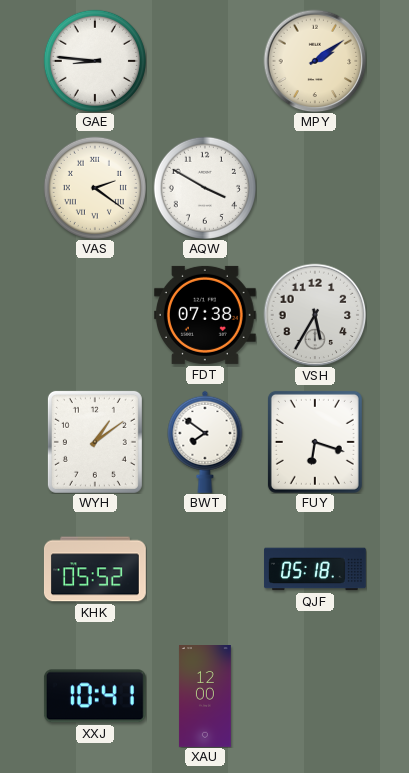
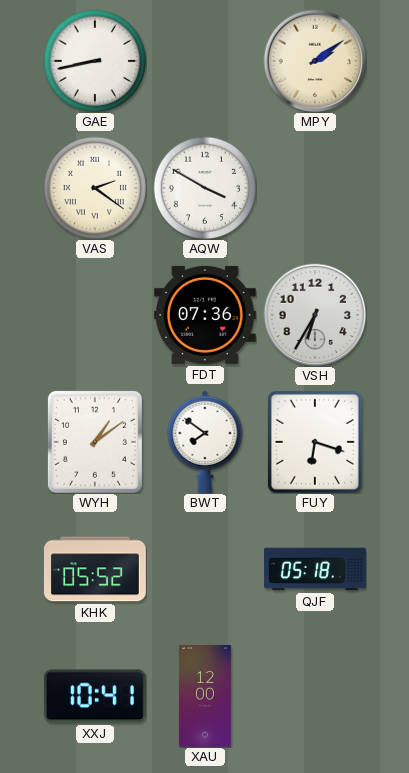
GAE: 8:46 -> 8:43
FDT: 07:38 -> 07:36
VSH: 5:35 -> 6:35
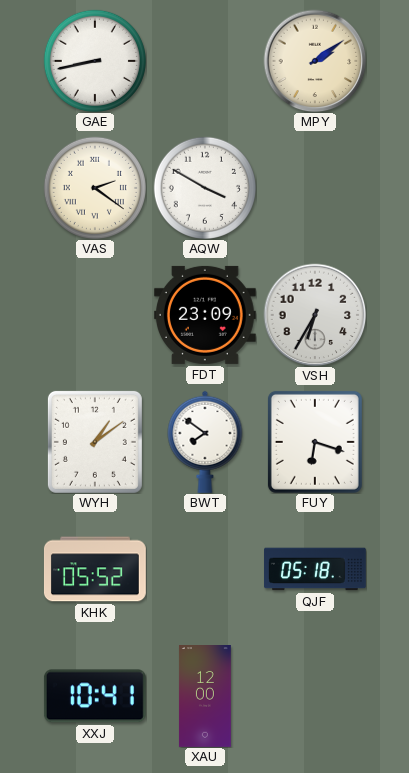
FDT: 07:36 -> 23:09
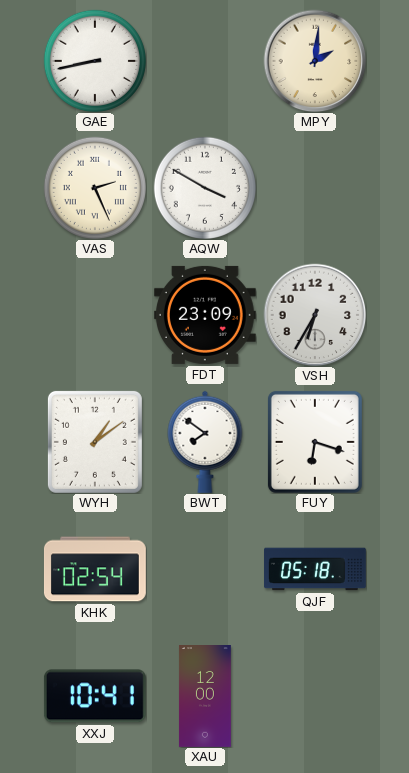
MPY: 2:09 -> 2:01
VAS: 2:21 -> 2:26
KHK: 05:52 -> 02:54
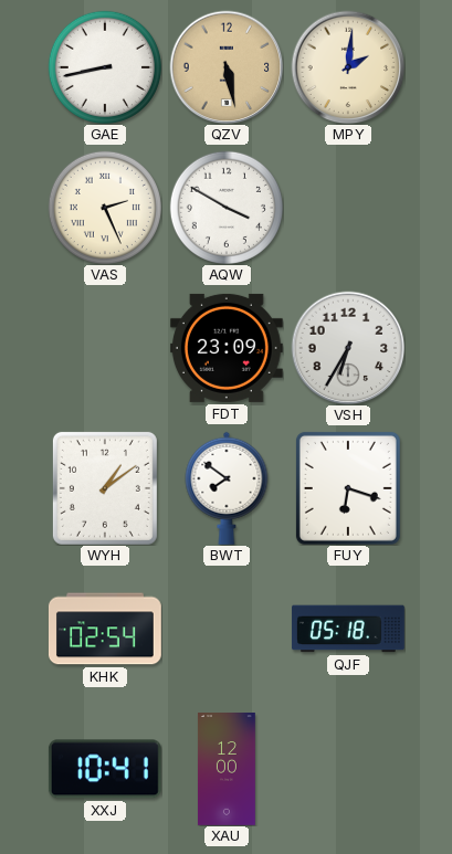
QZV: none -> 5:28
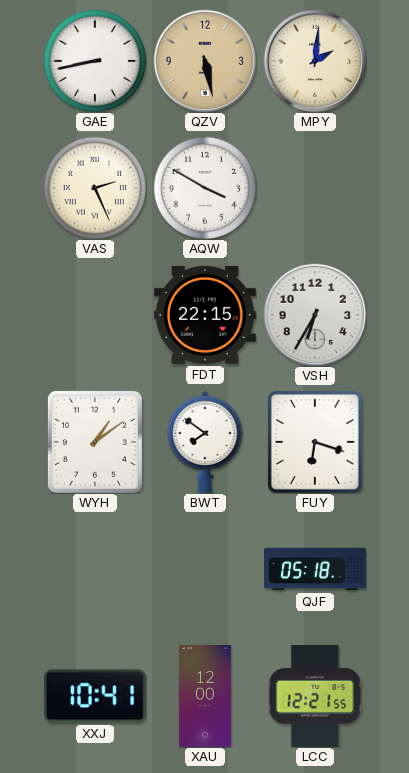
FDT: 23:09 -> 22:15
KHK: 02:54 -> none
LCC: none -> 12:21
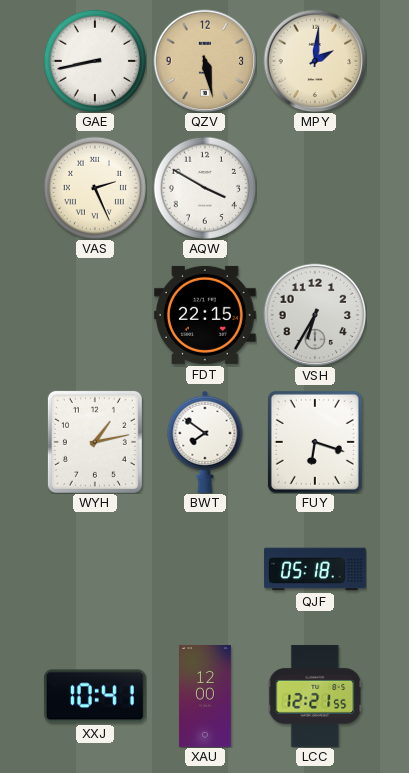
WYH: 1:09 -> 1:13
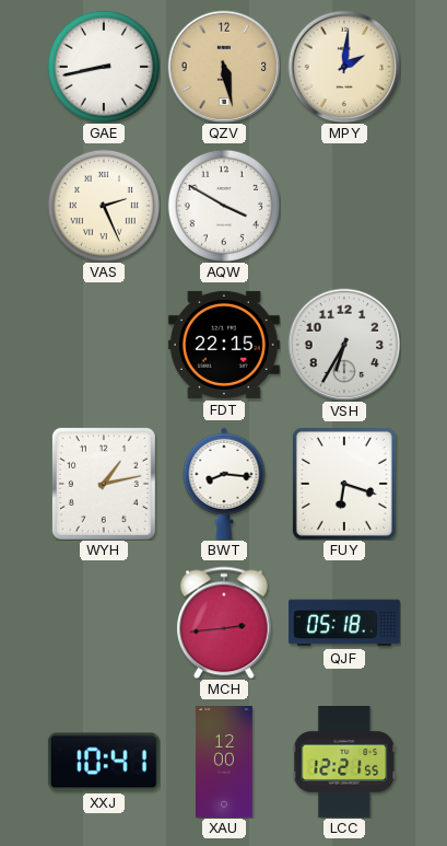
BWT: 7:51 -> 8:16
MCH: none -> 2:44
